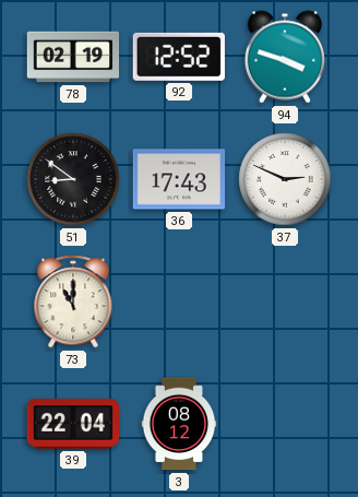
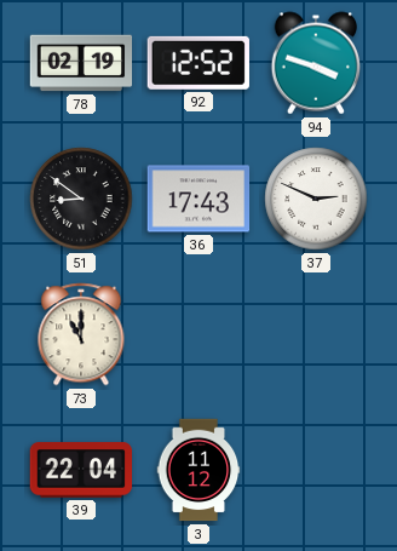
3: 08:12 -> 11:12
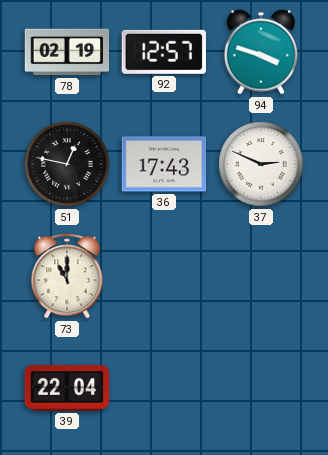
92: 12:52 -> 12:57
51: 8:51 -> 12:47
3: 11:12 -> none
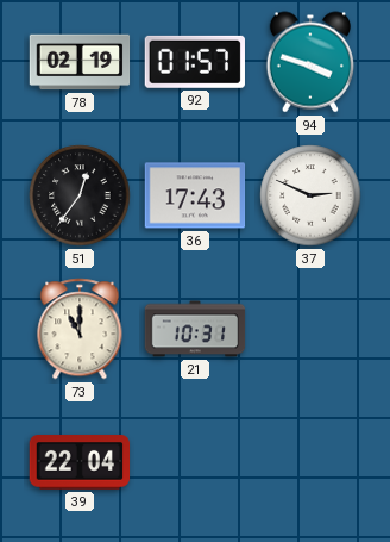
92: 12:57 -> 01:57
51: 12:47 -> 12:36
21: none -> 10:31
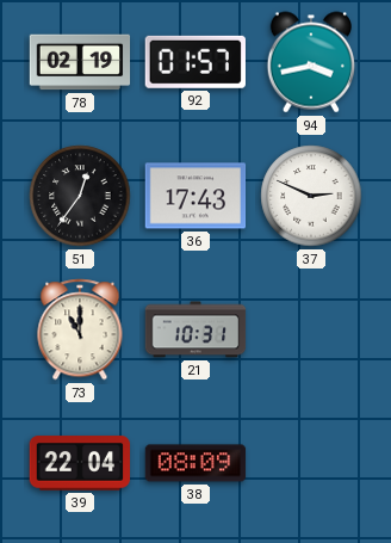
94: 3:48 -> 3:43
38: none -> 08:09
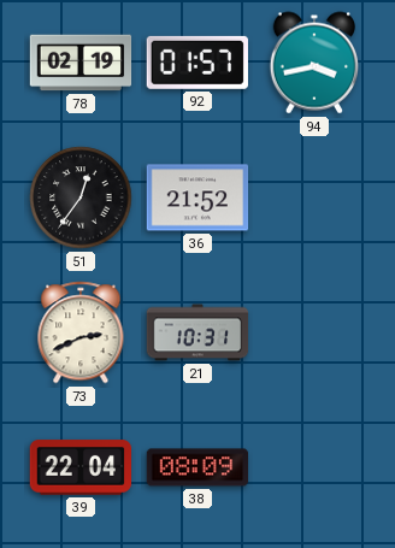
36: 17:43 -> 21:52
37: 2:49 -> none
73: 11:00 -> 2:41
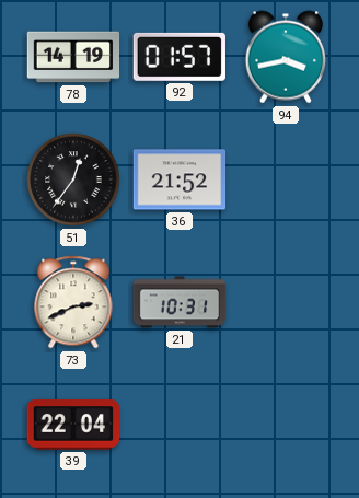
78: 02:19 -> 14:19
38: 08:09 -> none
